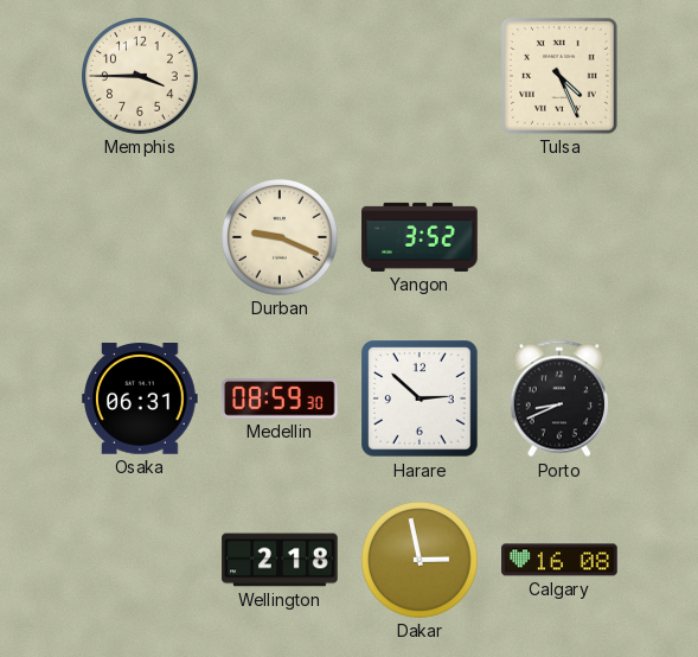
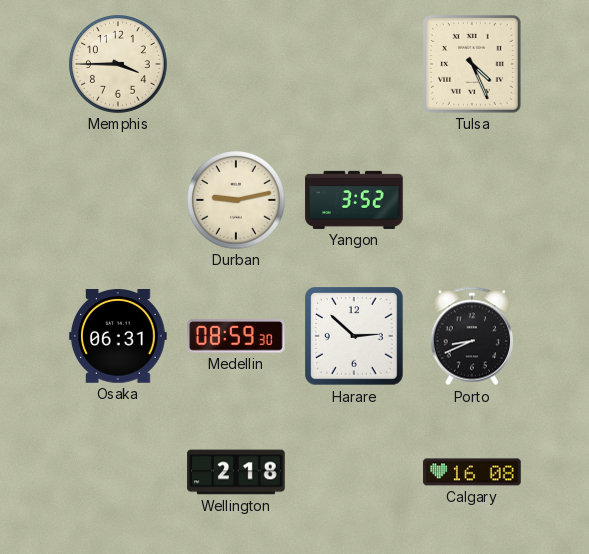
Durban: 9:19 -> 9:13
Dakar: 2:58 -> none
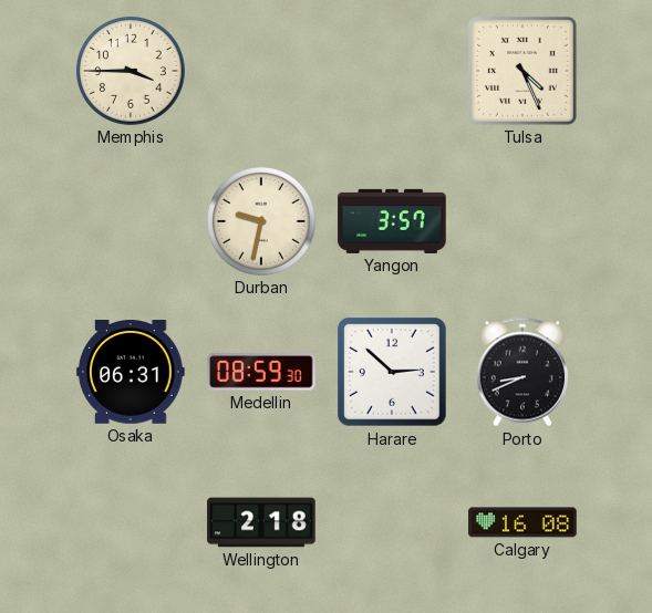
Durban: 9:13 -> 9:32
Yangon: 3:52 -> 3:57
